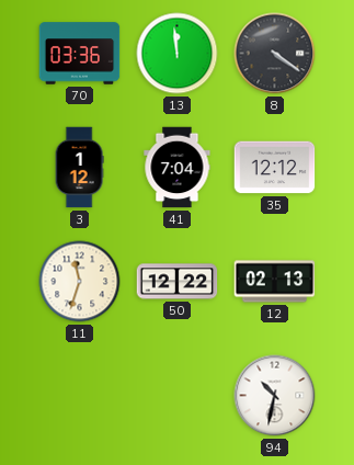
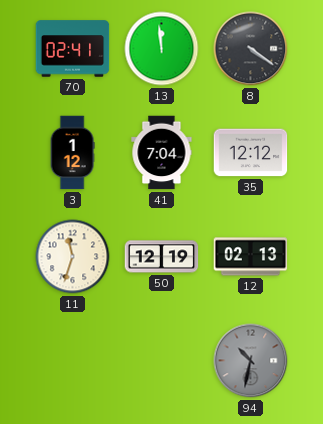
70: 03:36 -> 02:41
50: 12:22 -> 12:19
94 dial: white -> grey
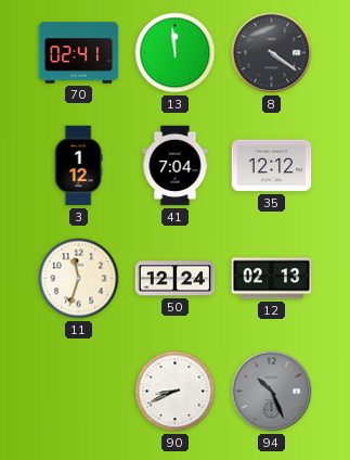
50: 12:19 -> 12:24
90: none -> 8:41
94: 10:32 -> 10:26
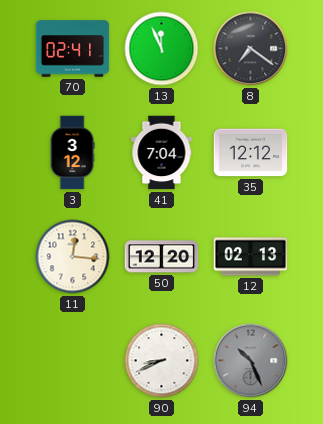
13: 11:59 -> 11:56
8: 4:21 -> 7:21
3: 1:12 -> 3:12
11: 11:33 -> 12:16
50: 12:24 -> 12:20
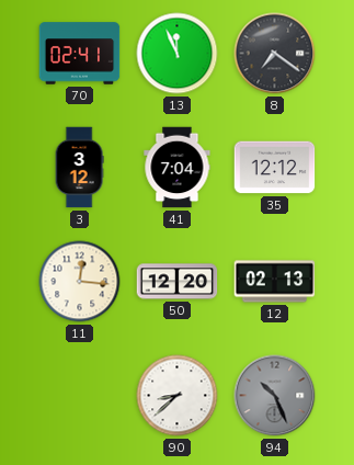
90: 8:41 -> 8:38
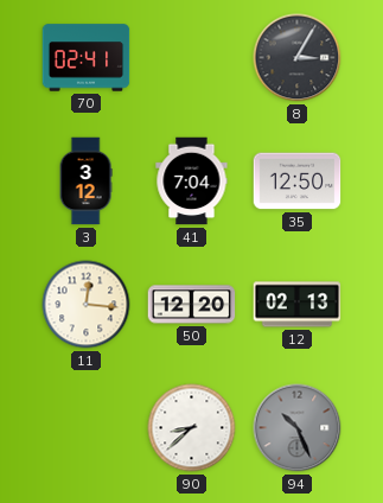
13: 11:56 -> none
8: 7:21 -> 3:05
35: 12:12 -> 12:50
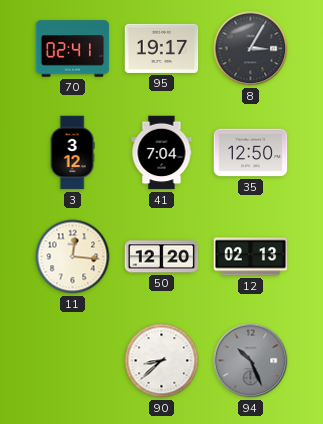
95: none -> 19:17
